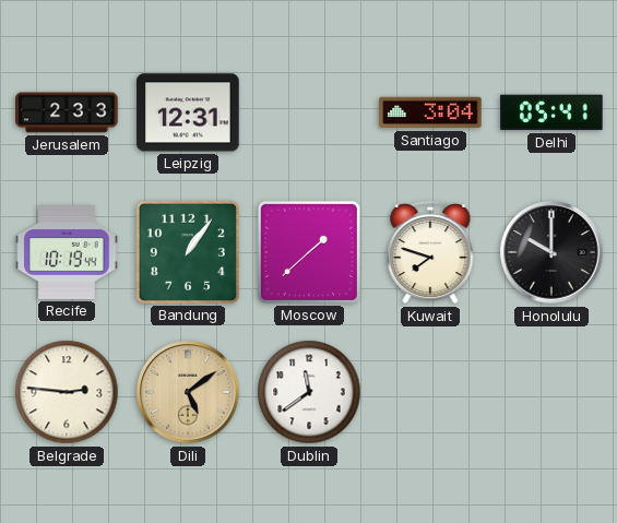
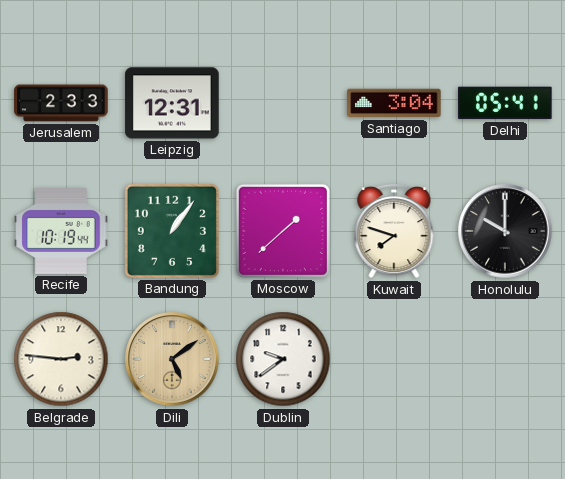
Dublin: 11:39 -> 9:39
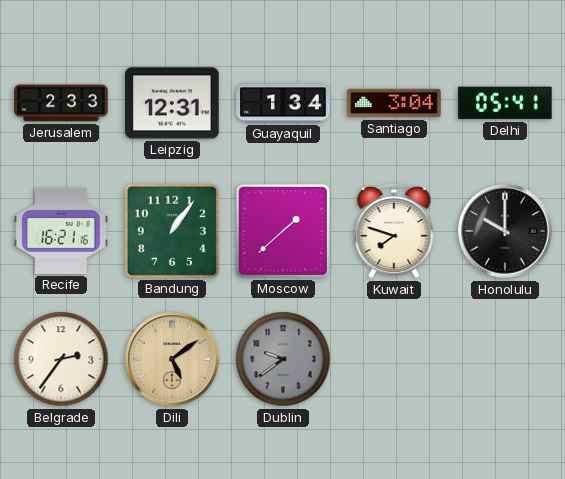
Guayaquil: none -> 1:34
Recife: 10:19 -> 16:21
Belgrade: 2:46 -> 2:36
Dublin dial: white -> grey
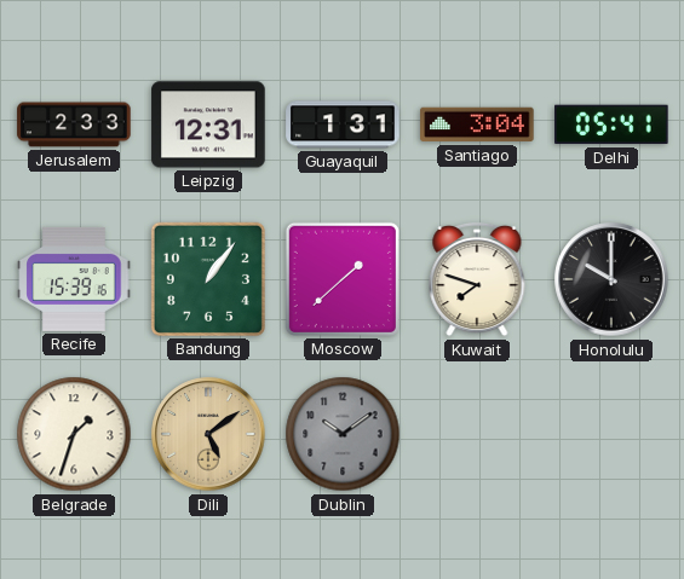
Guayaquil: 1:34 -> 1:31
Recife: 16:21 -> 15:39
Belgrade: 2:36 -> 1:33
Dublin: 9:39 -> 10:09
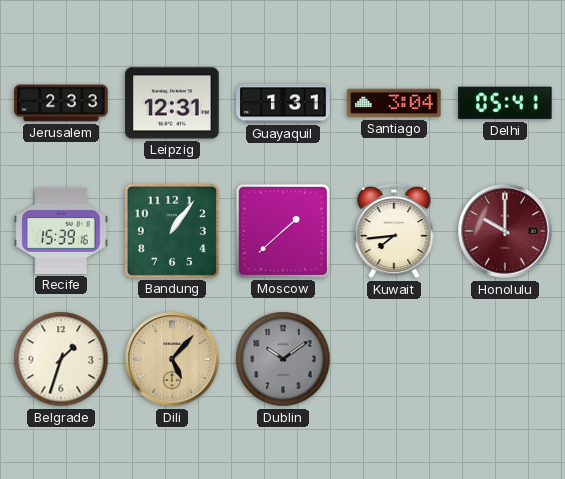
Kuwait: 7:48 -> 7:44
Honolulu dial: black -> burgundy
Dili: 5:09 -> 5:07
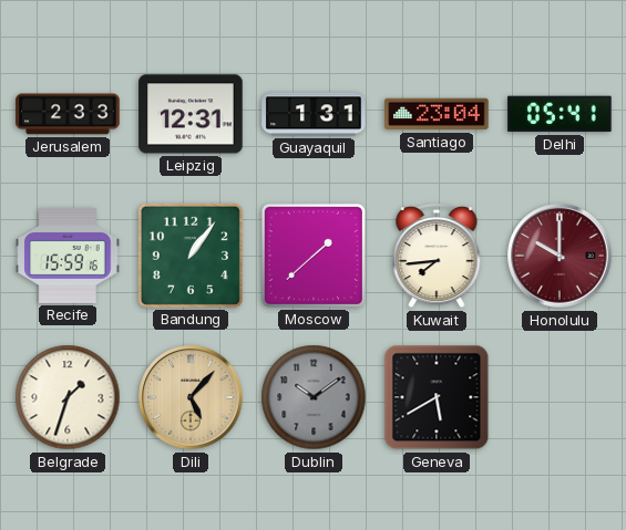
Santiago: 3:04 -> 23:04
Recife: 15:39 -> 15:59
Geneva: none -> 5:40
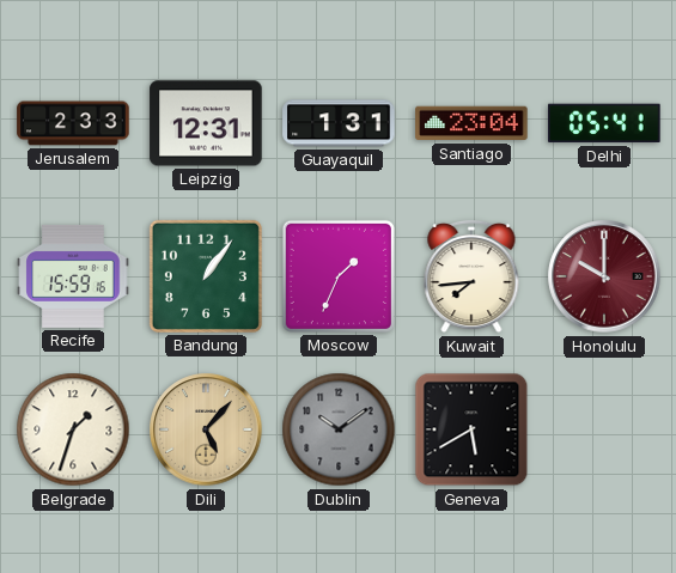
Moscow: 1:38 -> 1:34
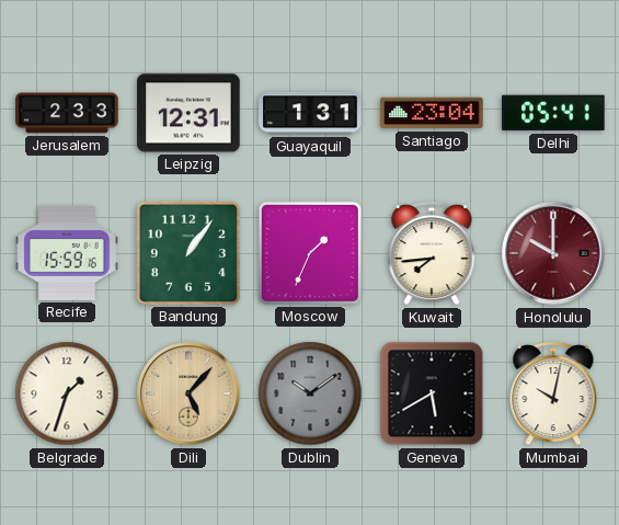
Mumbai: none -> 10:02
